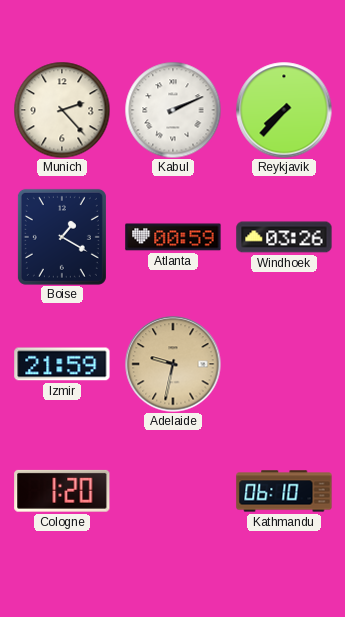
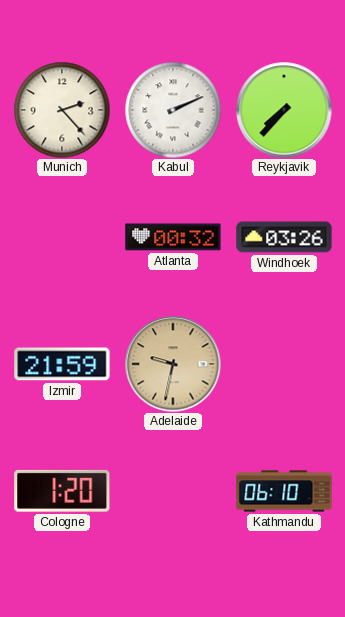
Boise: 1:20 -> none
Atlanta: 00:59 -> 00:32
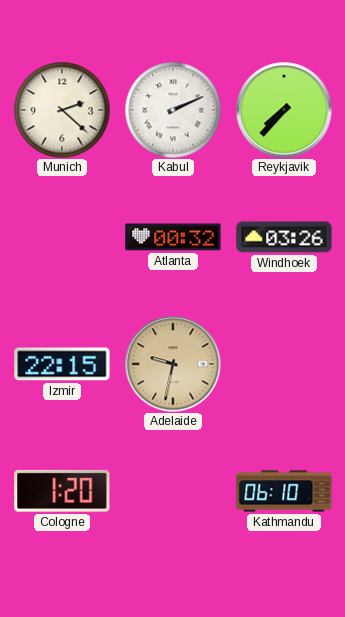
Munich: 2:23 -> 2:22
Izmir: 21:59 -> 22:15
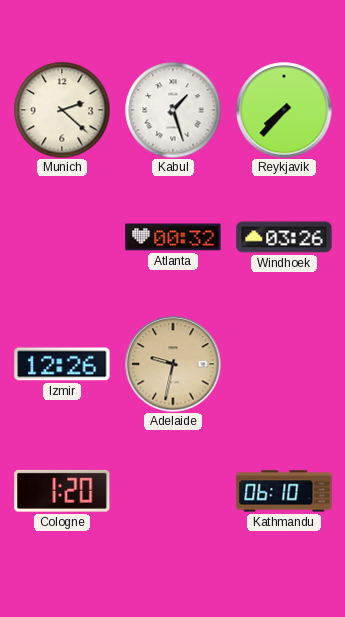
Kabul: 2:11 -> 1:27
Izmir: 22:15 -> 12:26
